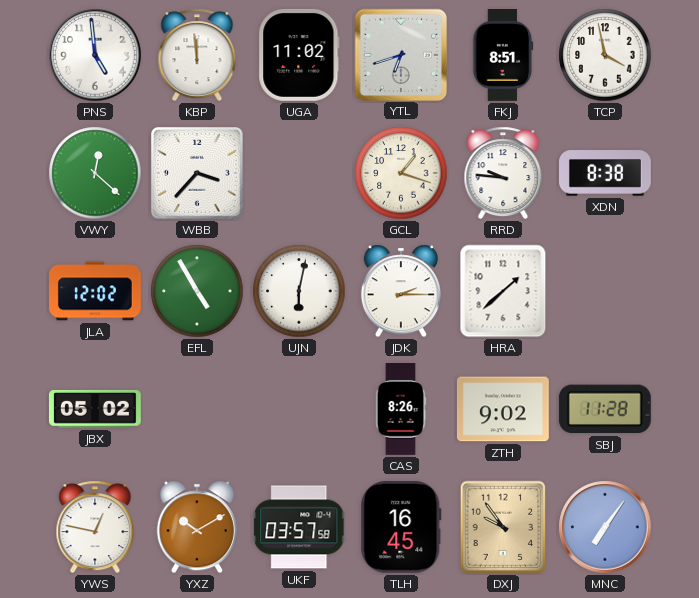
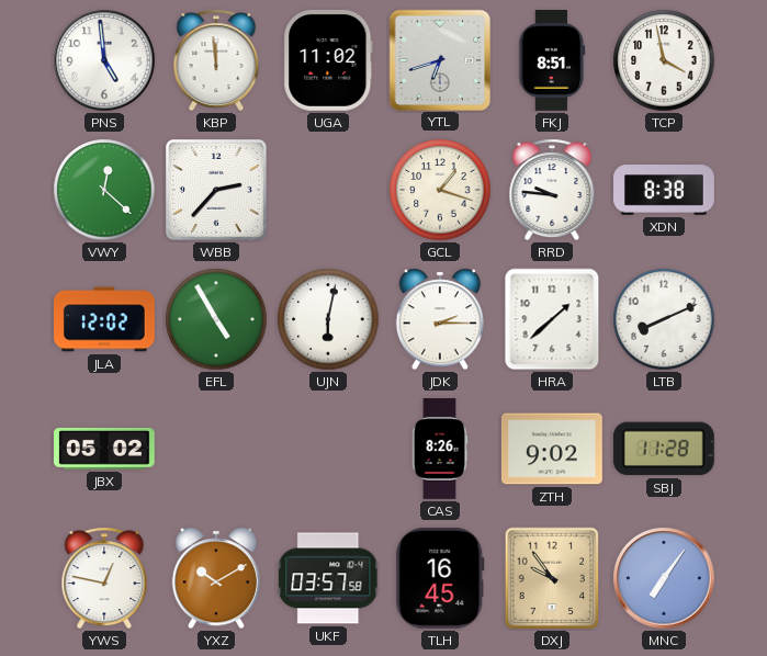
WBB: 3:37 -> 2:37
LTB: none -> 8:11
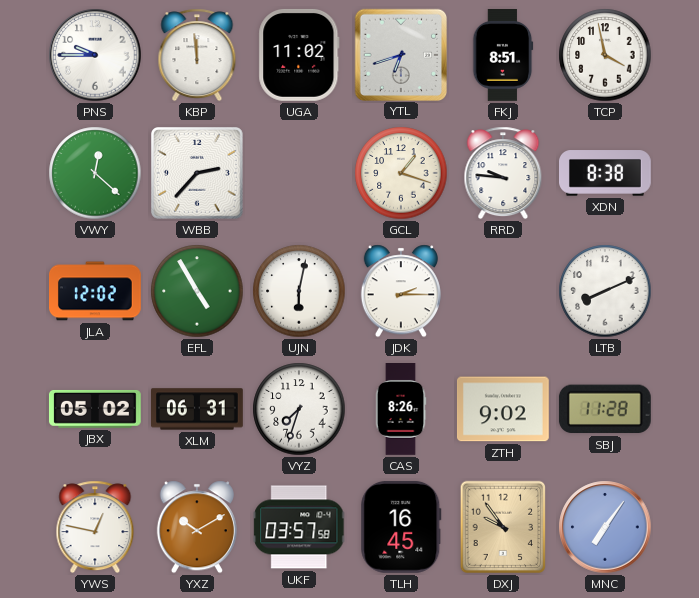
PNS: 4:59 -> 9:45
HRA: 1:38 -> none
XLM: none -> 06:31
VYZ: none -> 7:33
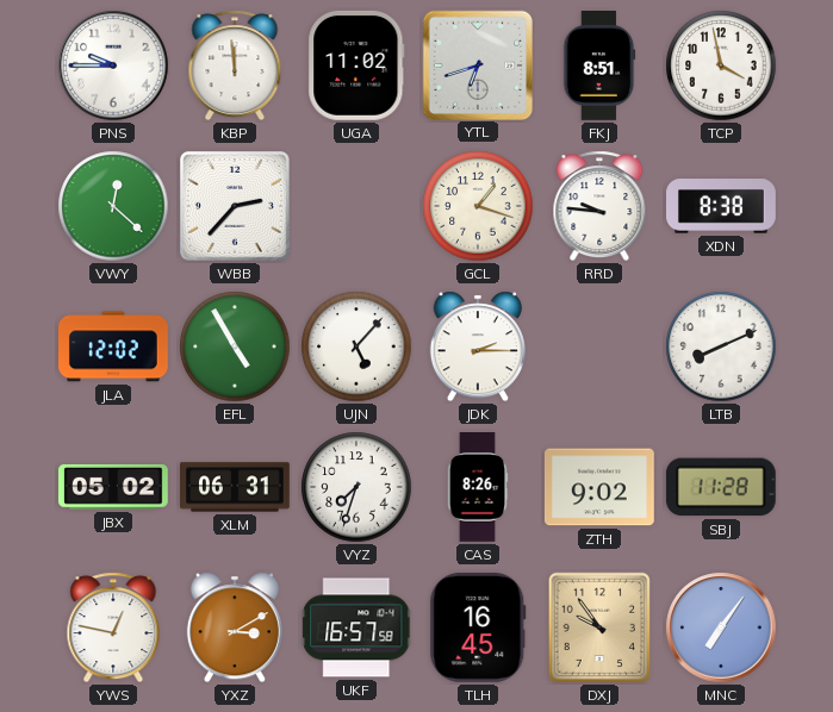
UJN: 6:02 -> 5:07
YXZ: 10:10 -> 3:10
UKF: 03:57 -> 16:57
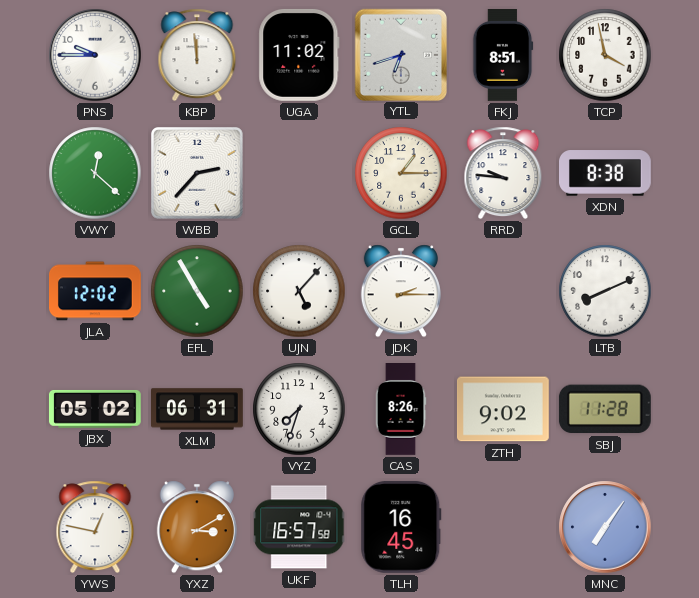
GCL: 1:18 -> 1:15
DXJ: 9:54 -> none
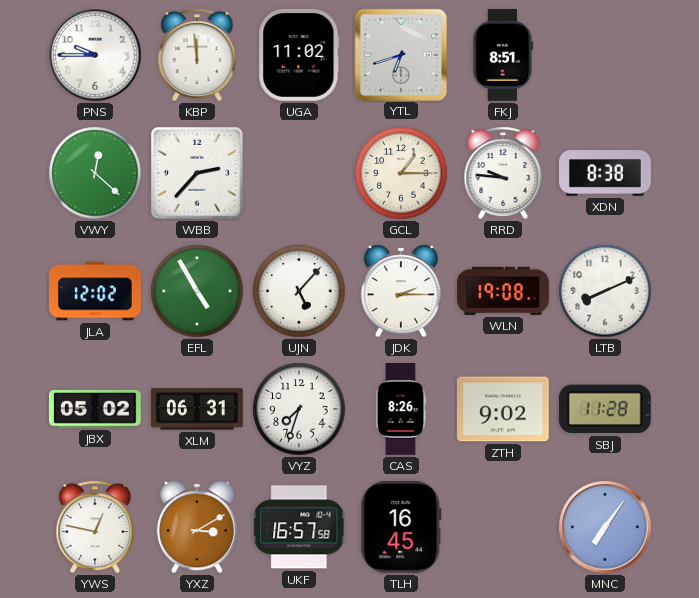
TCP: 3:58 -> none
WLN: none -> 19:08
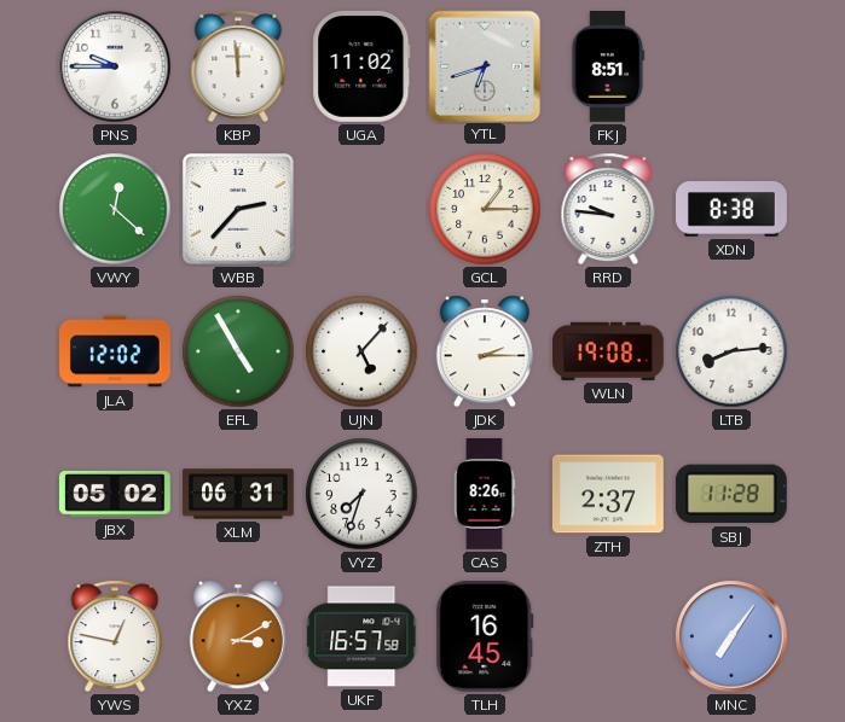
LTB: 8:11 -> 8:14
ZTH: 9:02 -> 2:37
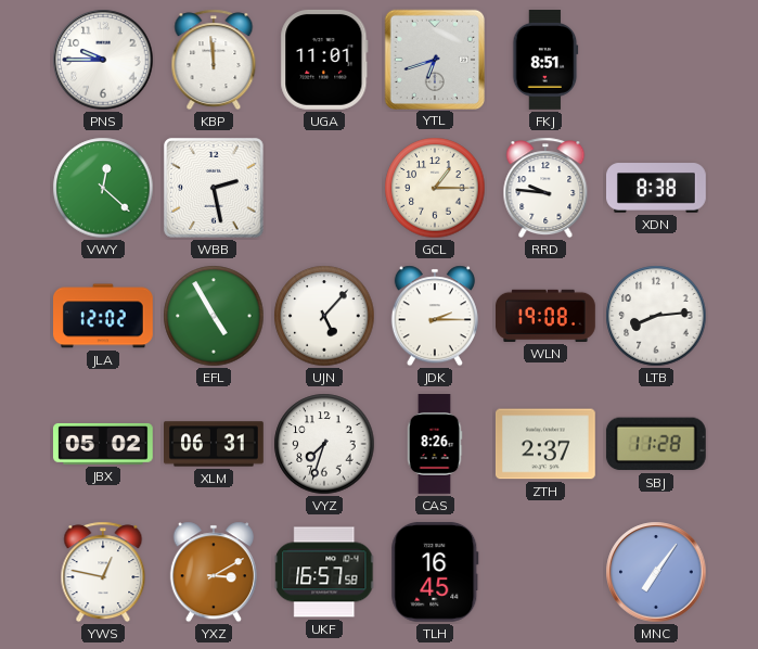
UGA: 11:02 -> 11:01
WBB: 2:37 -> 2:28
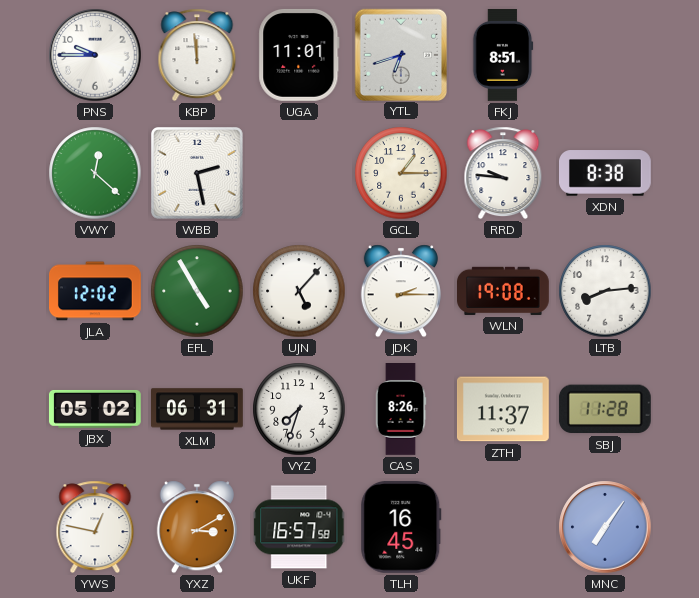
ZTH: 2:37 -> 11:37
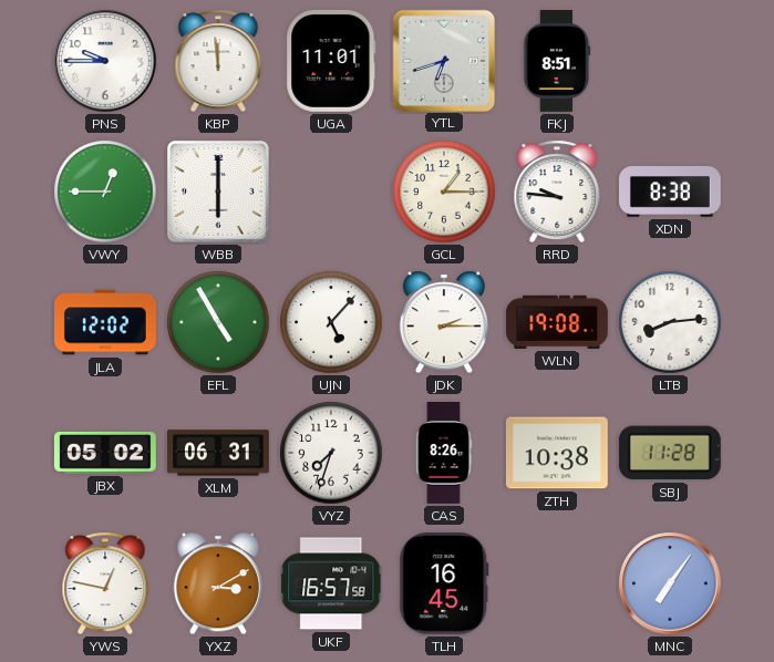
VWY: 12:22 -> 12:45
WBB: 2:28 -> 6:00
ZTH: 11:37 -> 10:38
